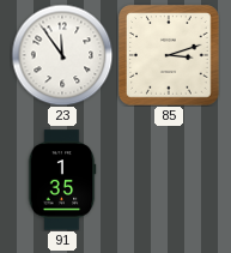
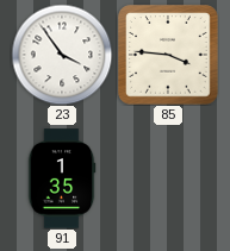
23: 11:54 -> 3:54
85: 3:12 -> 3:46
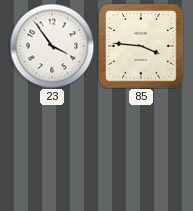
91: 1:35 -> none
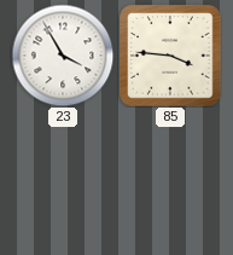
23: 3:54 -> 3:55
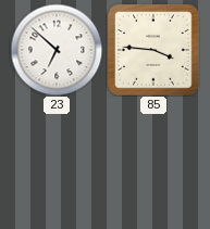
23: 3:55 -> 6:52
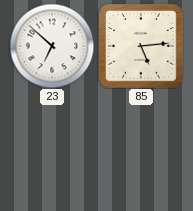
85: 3:46 -> 5:14
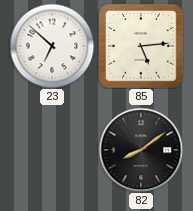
82: none -> 8:09
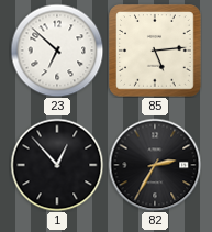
1: none -> 12:53
82: 8:09 -> 2:35
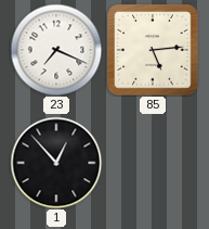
23: 6:52 -> 7:19
82: 2:35 -> none
